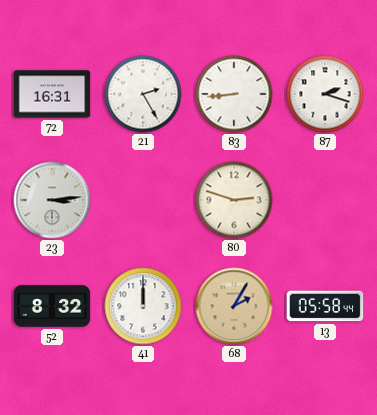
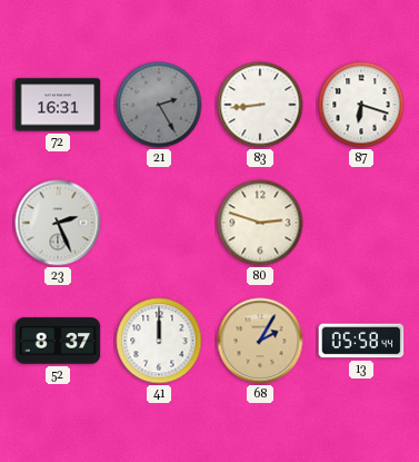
21 dial: white -> grey
87: 2:18 -> 6:18
23: 3:14 -> 2:26
52: 8:32 -> 8:37
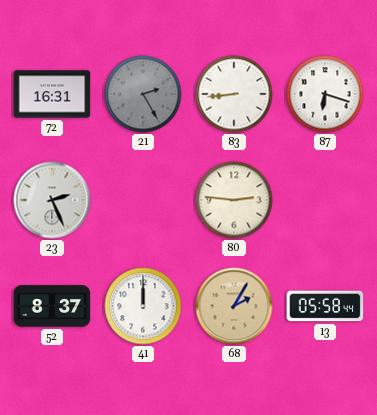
80: 2:48 -> 2:46
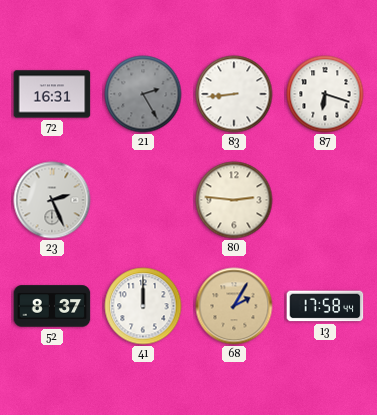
13: 05:58 -> 17:58
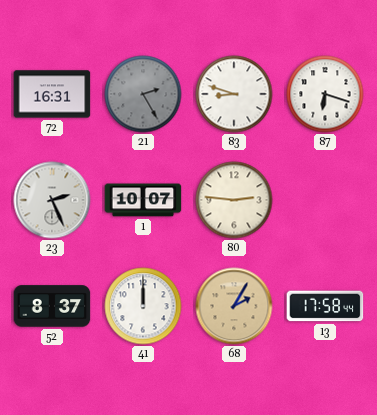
83: 8:44 -> 8:48
1: none -> 10:07
